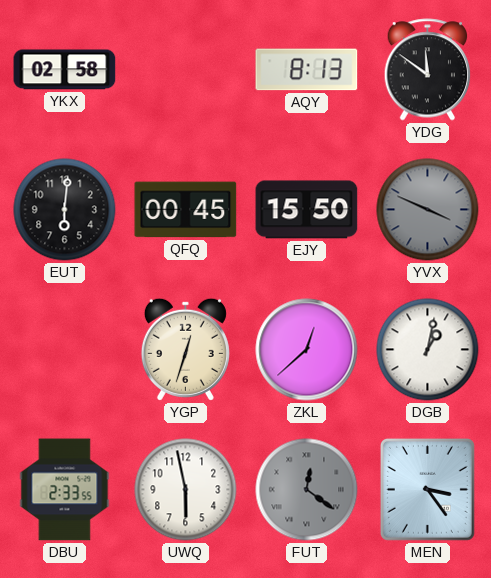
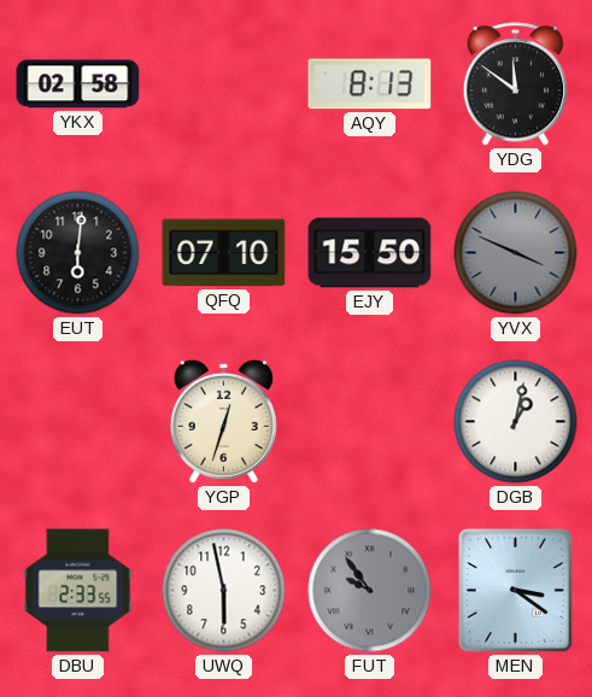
QFQ: 00:45 -> 07:10
ZKL: 12:38 -> none
FUT: 12:21 -> 9:54
MEN: 3:24 -> 3:21
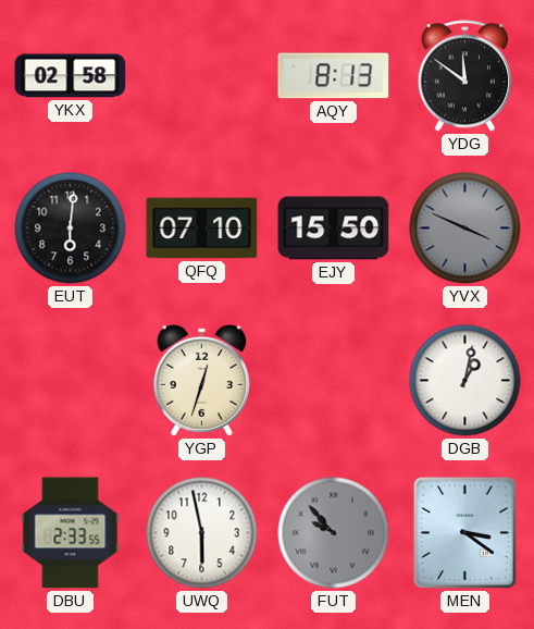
FUT: 9:54 -> 9:53
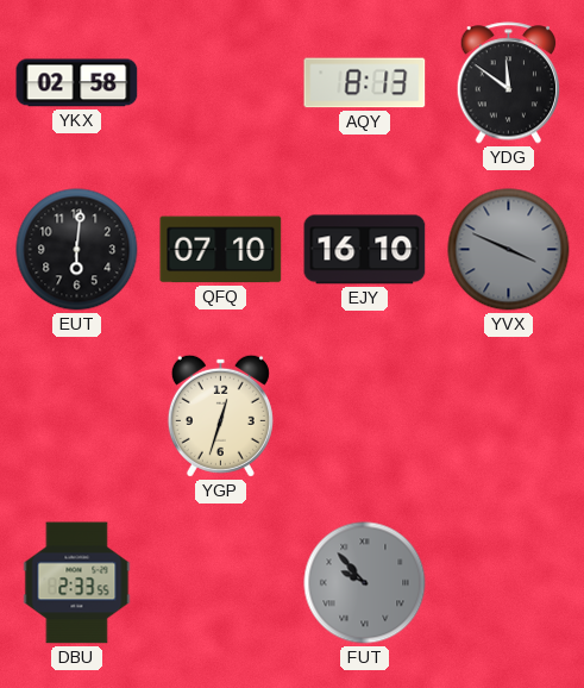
EJY: 15:50 -> 16:10
DGB: 1:02 -> none
UWQ: 5:58 -> none
MEN: 3:21 -> none
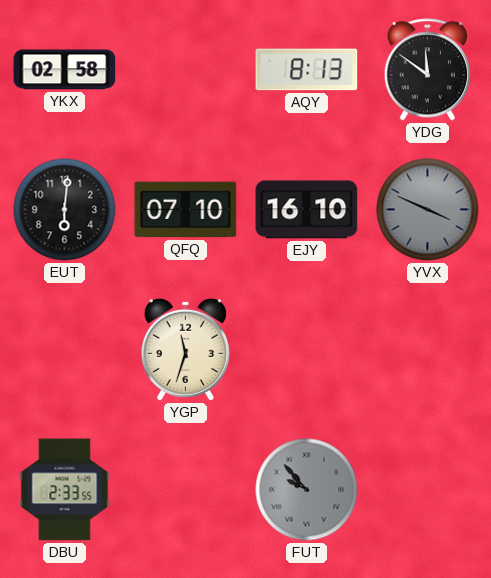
YGP: 12:33 -> 11:33
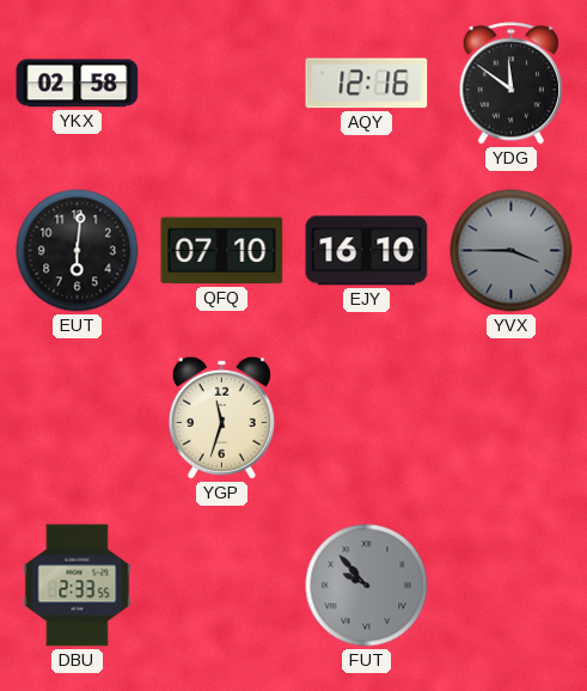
AQY: 8:13 -> 12:16
YVX: 3:49 -> 3:45
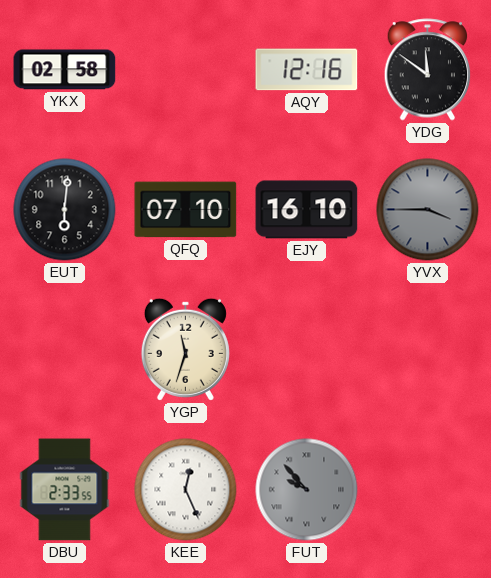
KEE: none -> 12:26
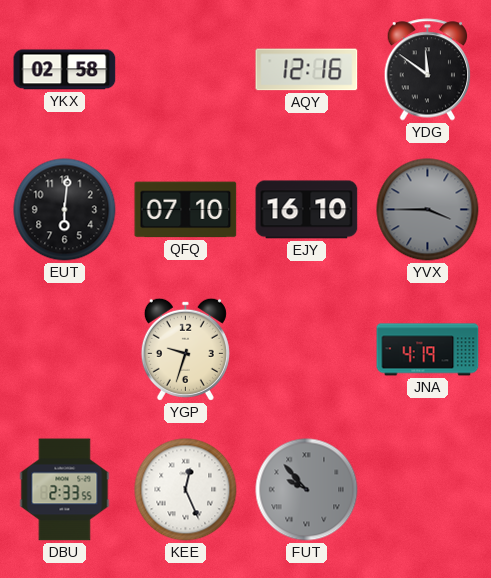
YGP: 11:33 -> 9:33
JNA: none -> 4:19
